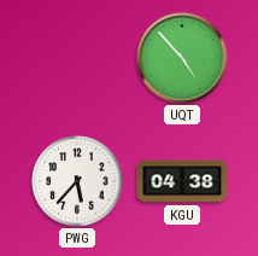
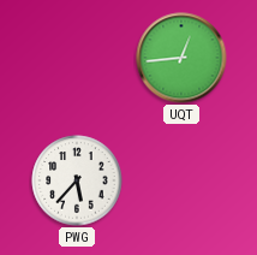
UQT: 4:53 -> 12:44
KGU: 04:38 -> none
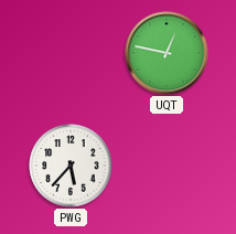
UQT: 12:44 -> 12:47
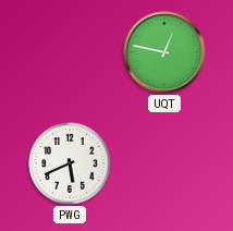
PWG: 5:37 -> 5:41
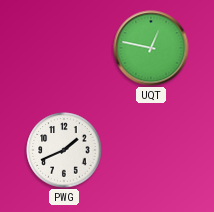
PWG: 5:41 -> 1:41
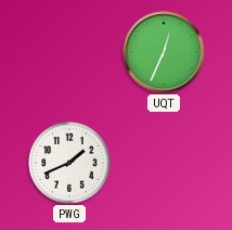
UQT: 12:47 -> 12:34
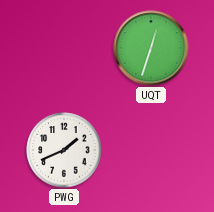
UQT: 12:34 -> 12:33
